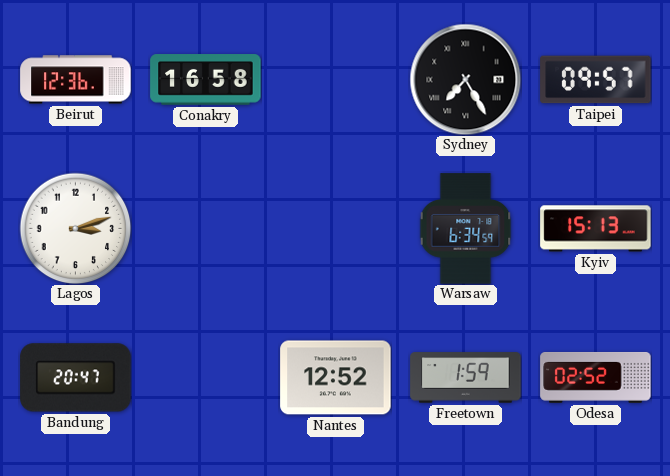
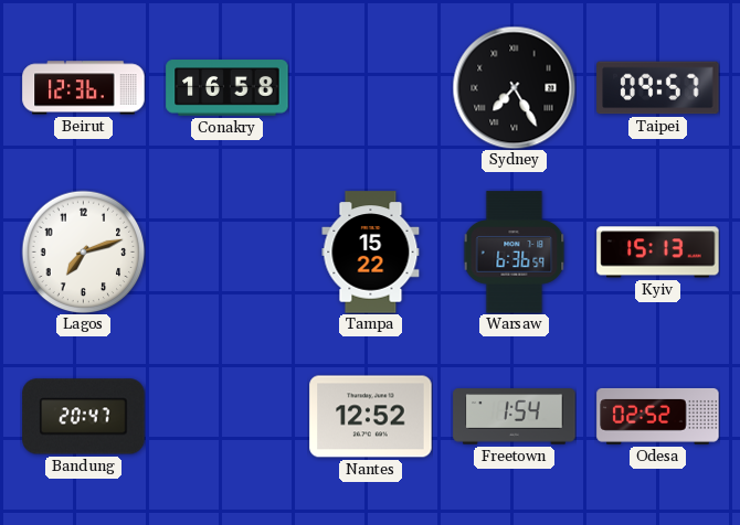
Lagos: 3:12 -> 7:12
Tampa: none -> 15:22
Warsaw: 6:34 -> 6:36
Freetown: 1:59 -> 1:54
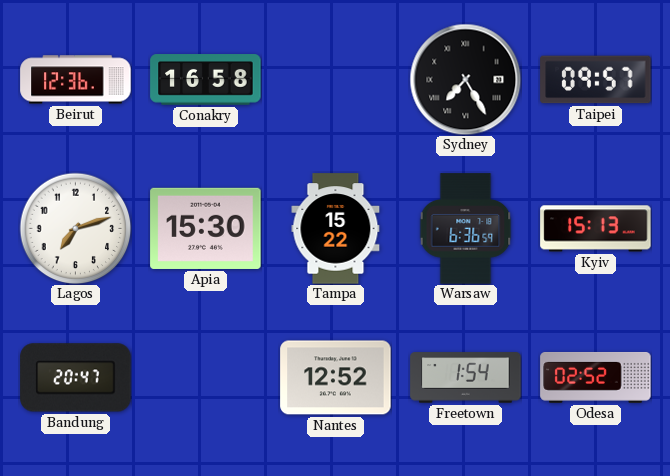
Apia: none -> 15:30
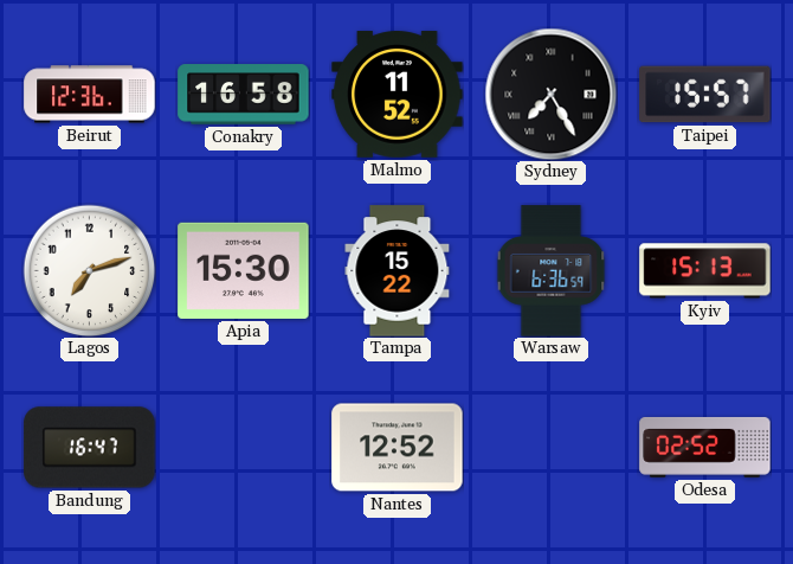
Malmo: none -> 11:52
Taipei: 09:57 -> 15:57
Bandung: 20:47 -> 16:47
Freetown: 1:54 -> none
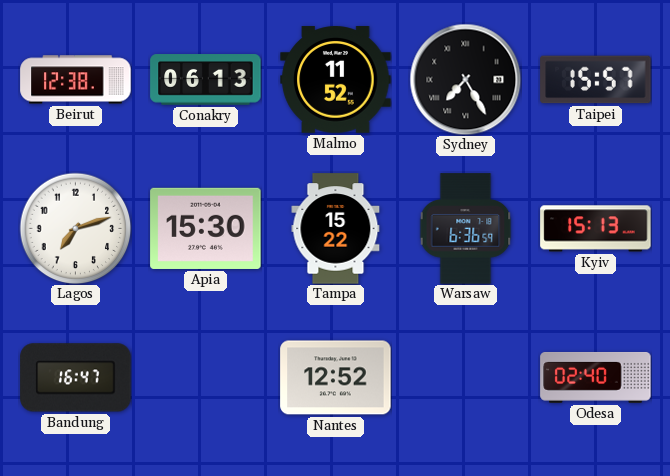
Beirut: 12:36 -> 12:38
Conakry: 16:58 -> 06:13
Odesa: 02:52 -> 02:40
